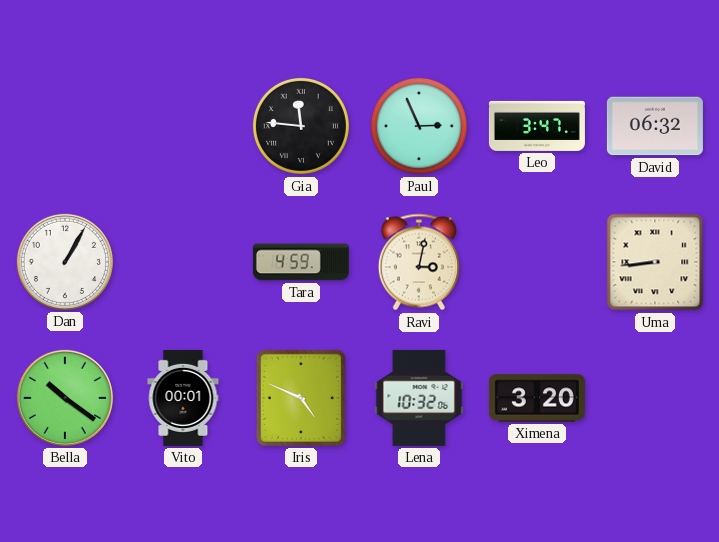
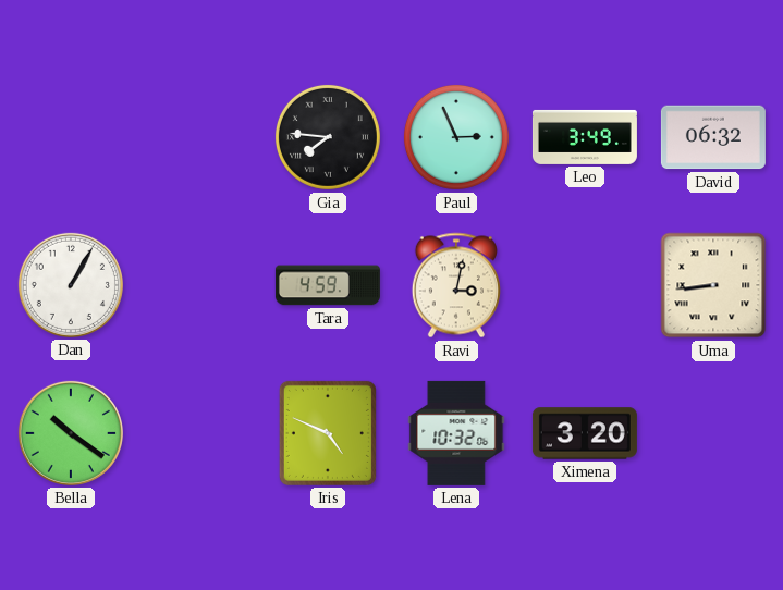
Gia: 11:46 -> 7:46
Leo: 3:47 -> 3:49
Vito: 00:01 -> none
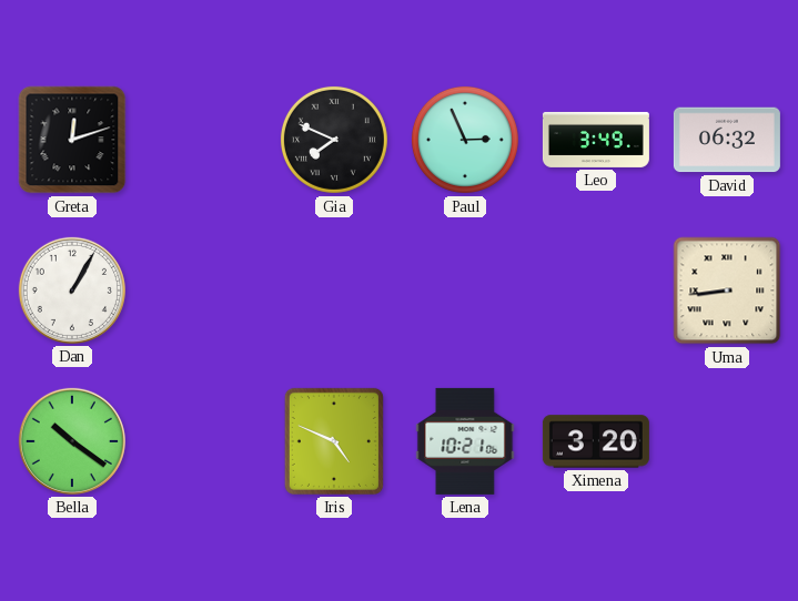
Greta: none -> 12:12
Gia: 7:46 -> 7:49
Tara: 4:59 -> none
Ravi: 3:02 -> none
Lena: 10:32 -> 10:21
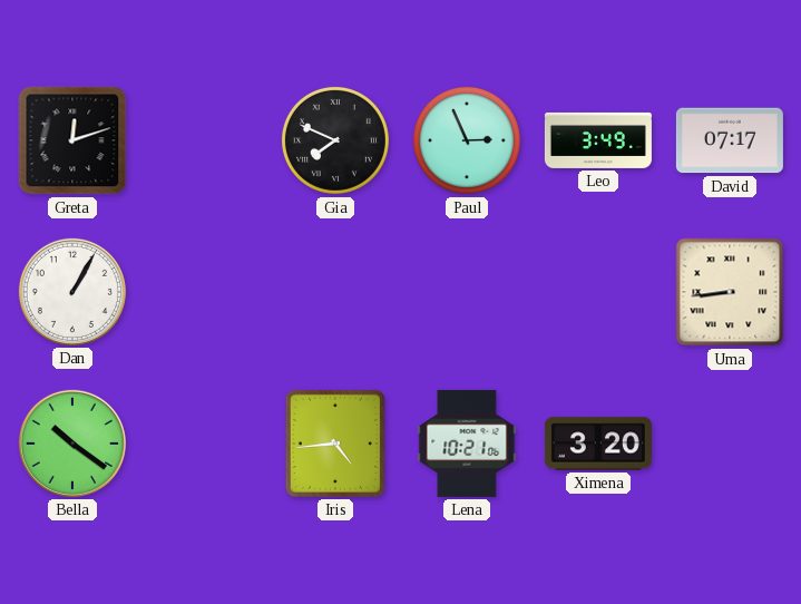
David: 06:32 -> 07:17
Iris: 4:49 -> 4:44
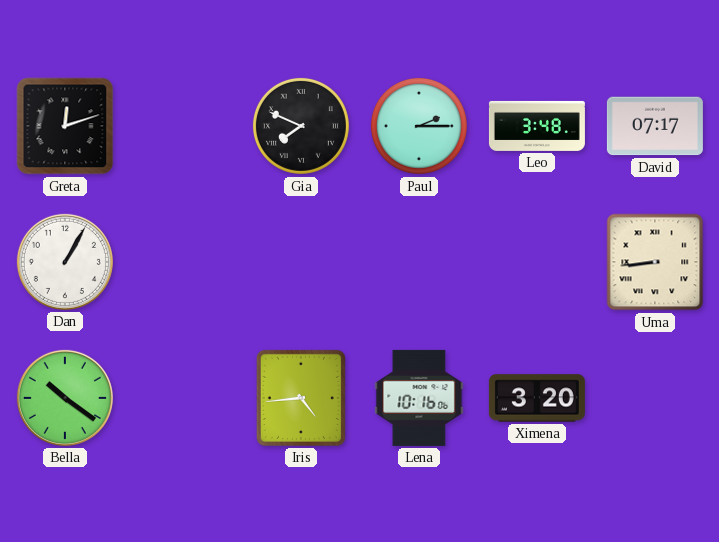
Paul: 2:56 -> 2:15
Leo: 3:49 -> 3:48
Lena: 10:21 -> 10:16
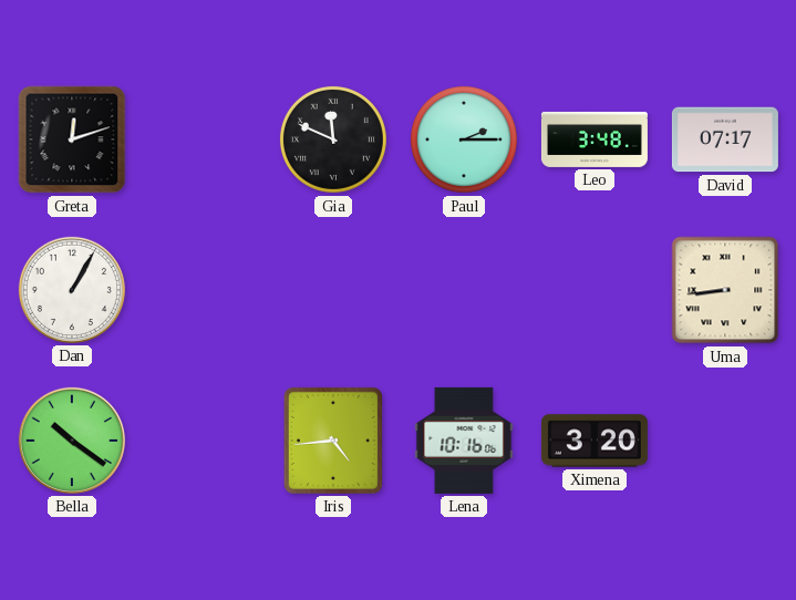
Gia: 7:49 -> 11:49
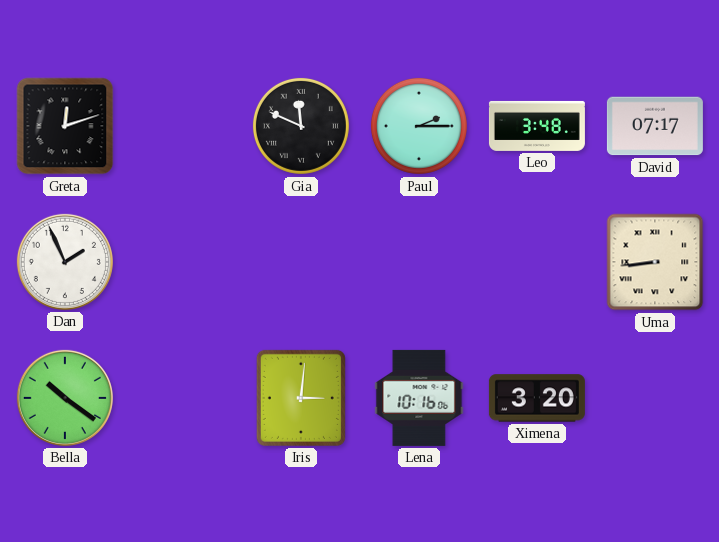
Dan: 1:05 -> 1:56
Iris: 4:44 -> 3:01
